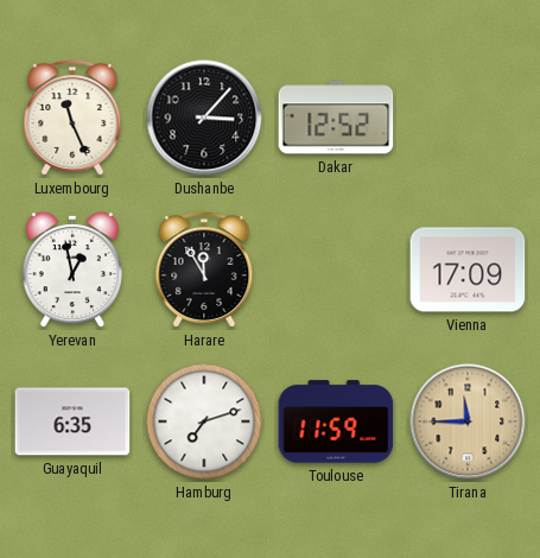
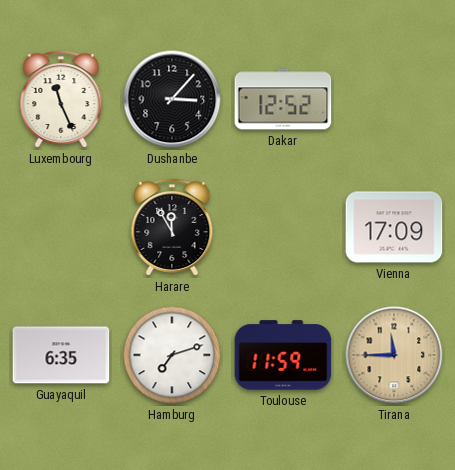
Yerevan: 12:58 -> none
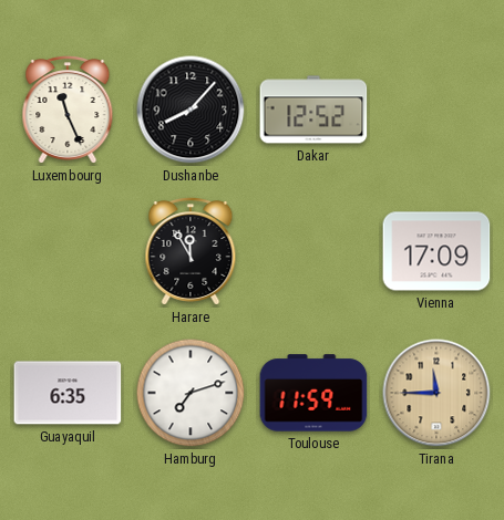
Dushanbe: 3:07 -> 8:07
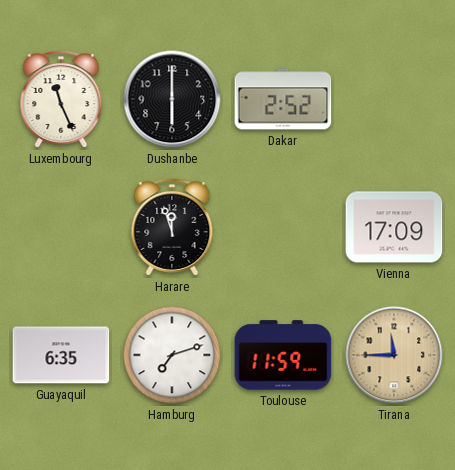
Dushanbe: 8:07 -> 6:00
Dakar: 12:52 -> 2:52
Harare: 11:55 -> 11:57
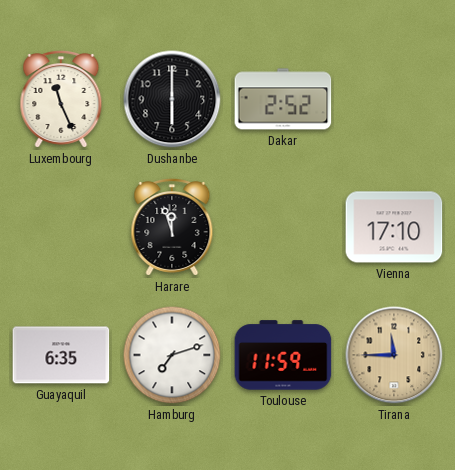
Vienna: 17:09 -> 17:10
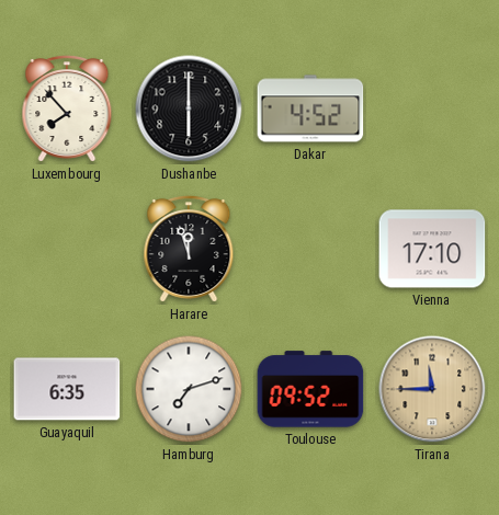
Luxembourg: 11:26 -> 7:53
Dakar: 2:52 -> 4:52
Toulouse: 11:59 -> 09:52
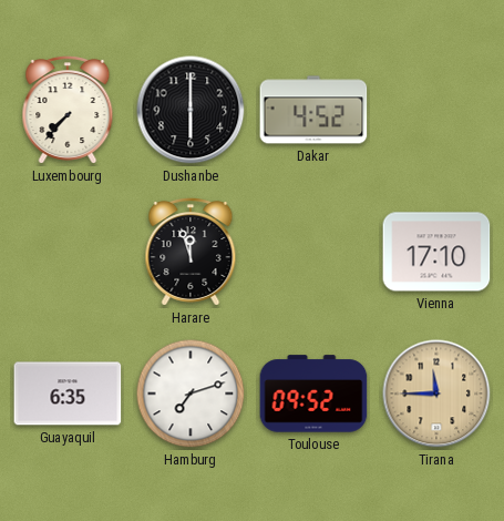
Luxembourg: 7:53 -> 7:37
